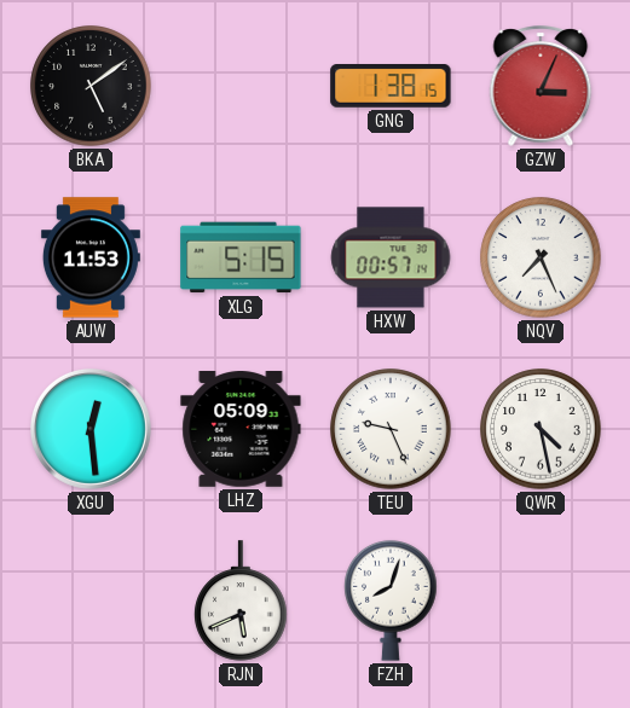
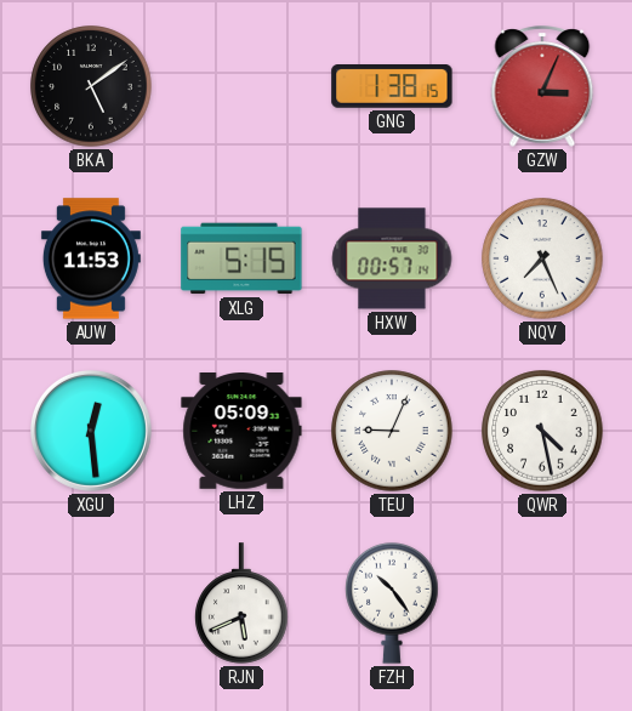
TEU: 9:26 -> 9:04
FZH: 8:03 -> 10:24
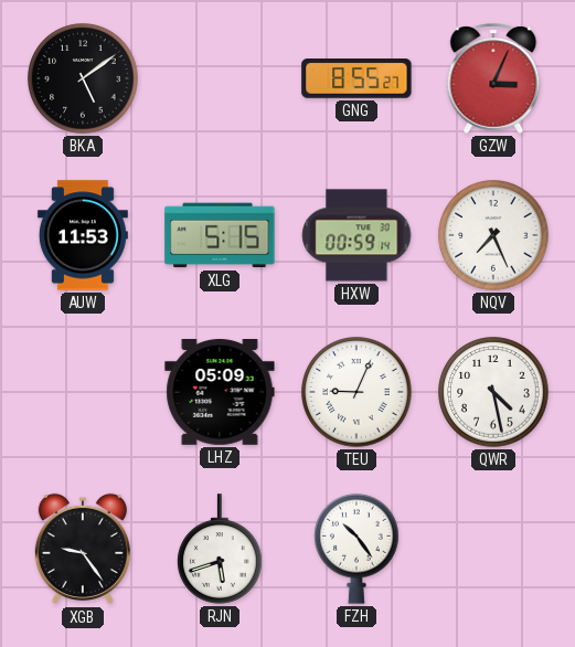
GNG: 1:38 -> 8:55
HXW: 00:57 -> 00:59
XGU: 12:29 -> none
XGB: none -> 9:24
RJN: 5:41 -> 5:42
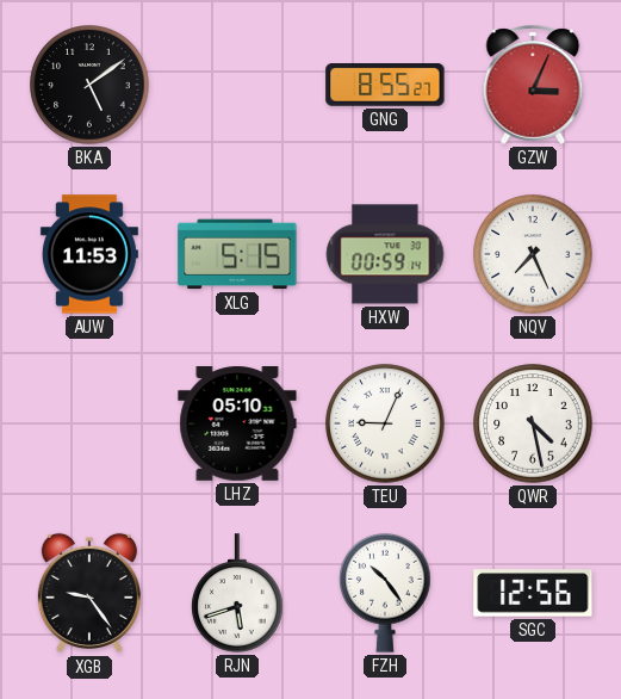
LHZ: 05:09 -> 05:10
SGC: none -> 12:56
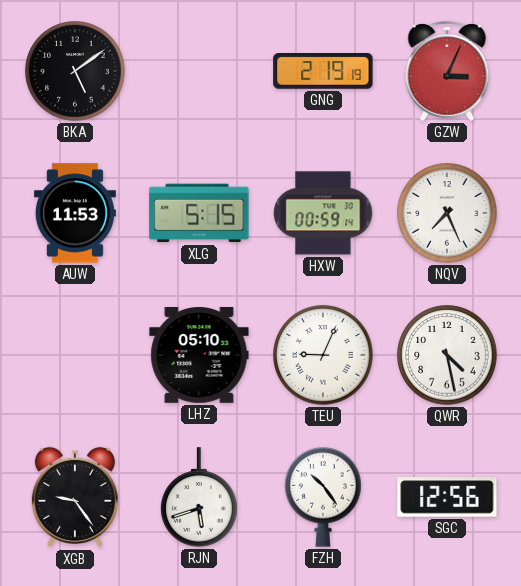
GNG: 8:55 -> 2:19
